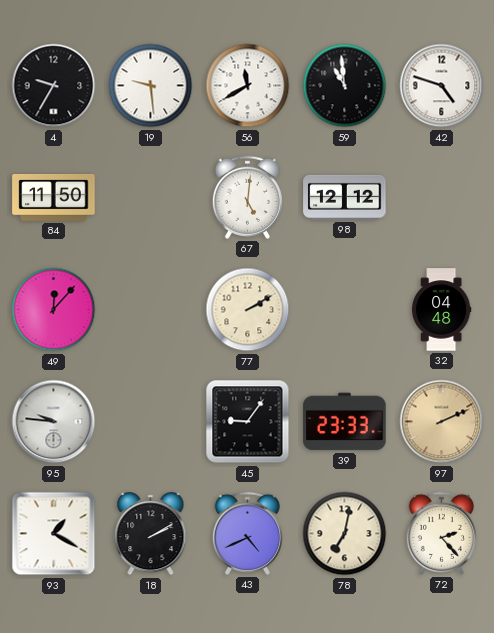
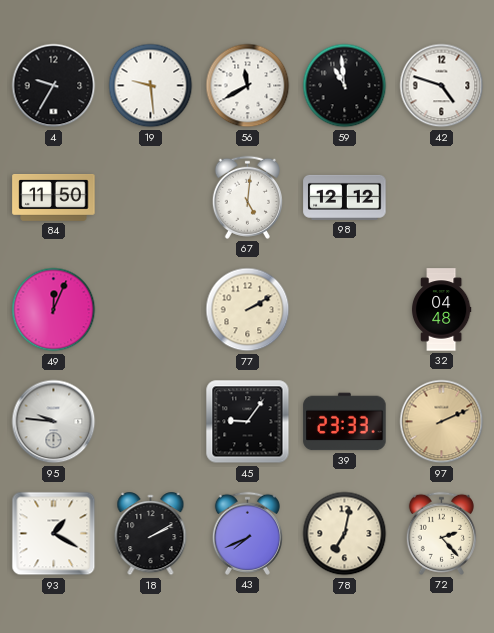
49: 12:07 -> 12:04
43: 4:41 -> 7:41
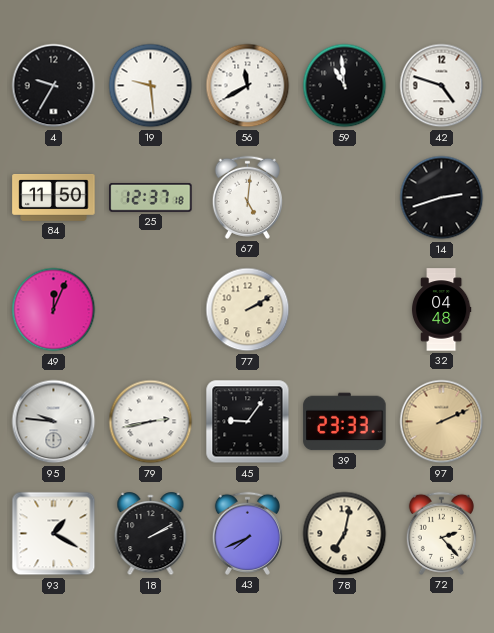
25: none -> 12:37
98: 12:12 -> none
14: none -> 2:42
79: none -> 2:43
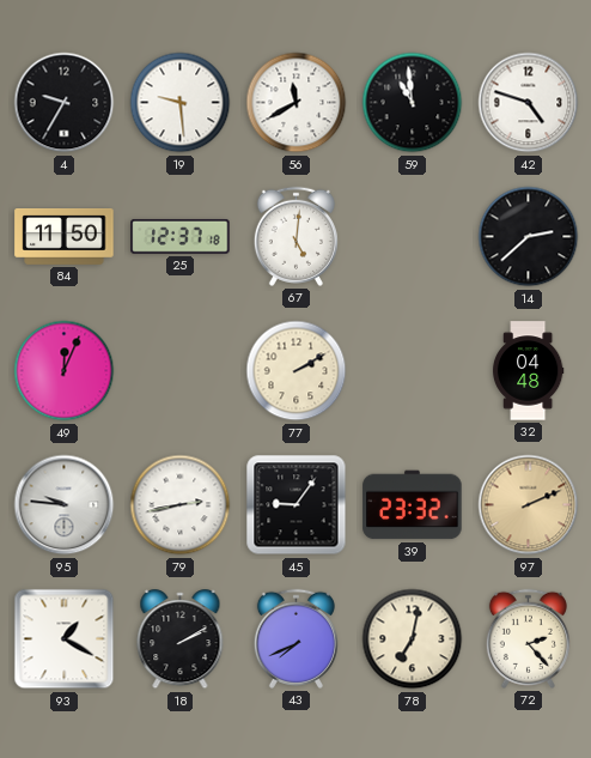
14: 2:42 -> 2:38
39: 23:33 -> 23:32
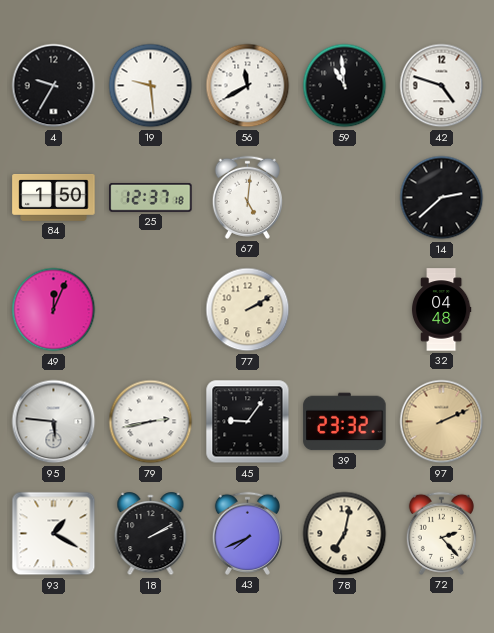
84: 11:50 -> 1:50
95: 9:46 -> 5:46
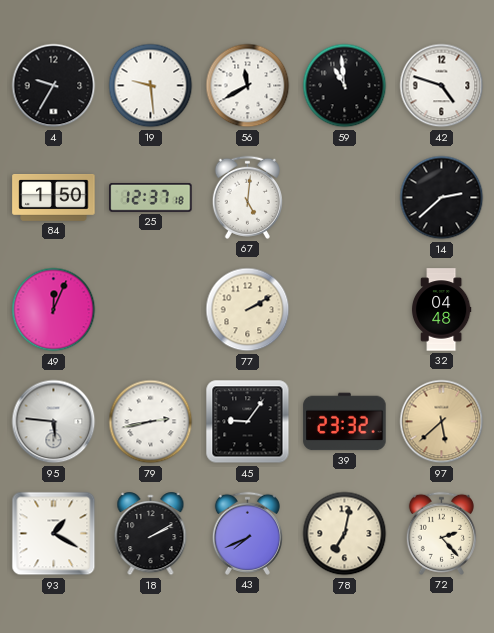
97: 2:11 -> 5:38
